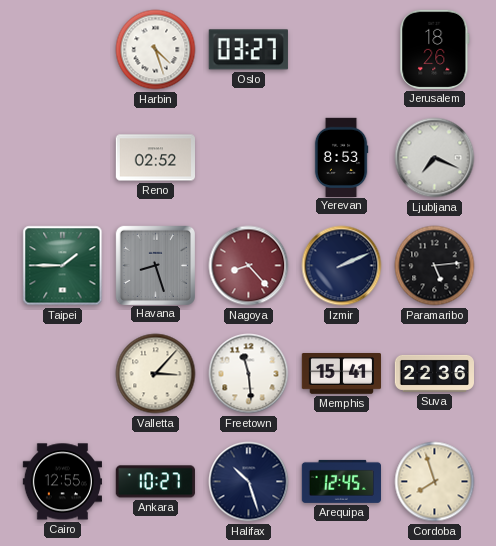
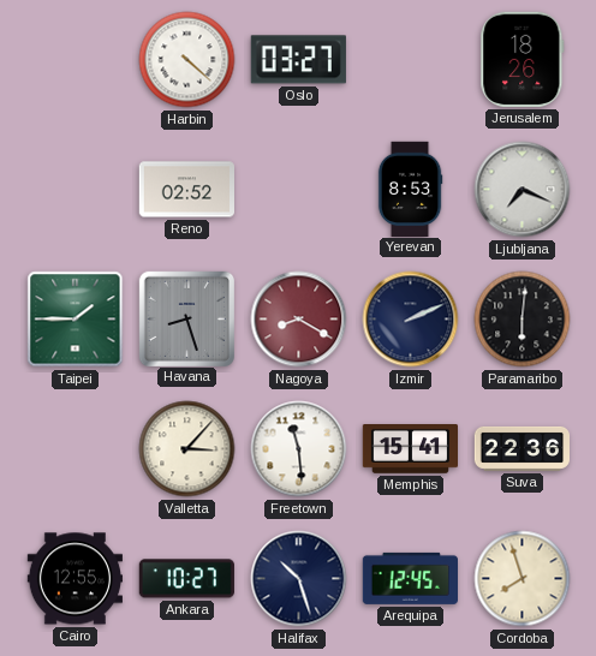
Harbin: 4:27 -> 4:22
Nagoya: 8:23 -> 8:20
Paramaribo: 5:14 -> 6:01
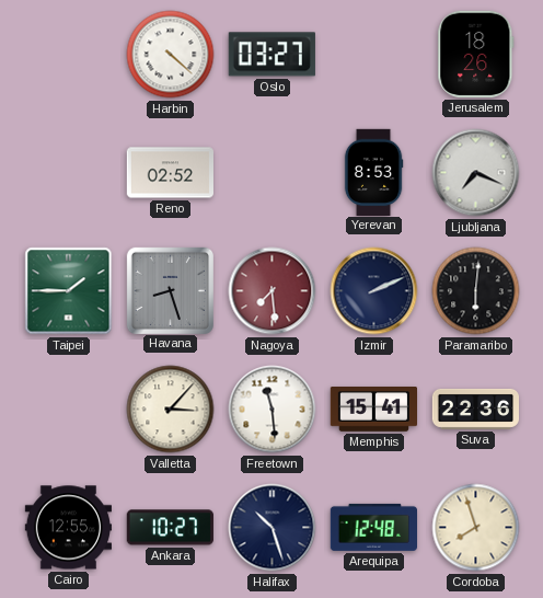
Nagoya: 8:20 -> 7:29
Arequipa: 12:45 -> 12:48
